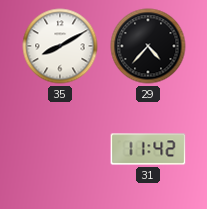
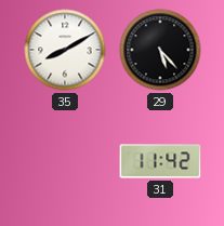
29: 4:37 -> 5:23
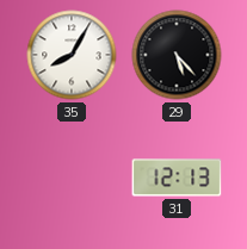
35: 8:10 -> 8:05
31: 11:42 -> 12:13
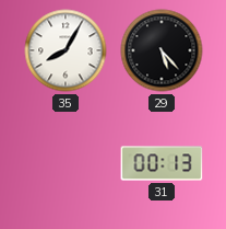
31: 12:13 -> 00:13
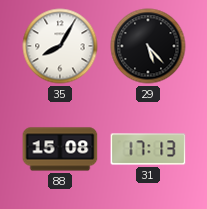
88: none -> 15:08
31: 00:13 -> 17:13
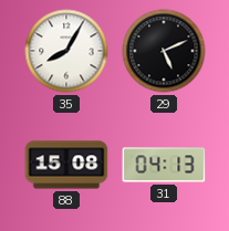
29: 5:23 -> 5:11
31: 17:13 -> 04:13
